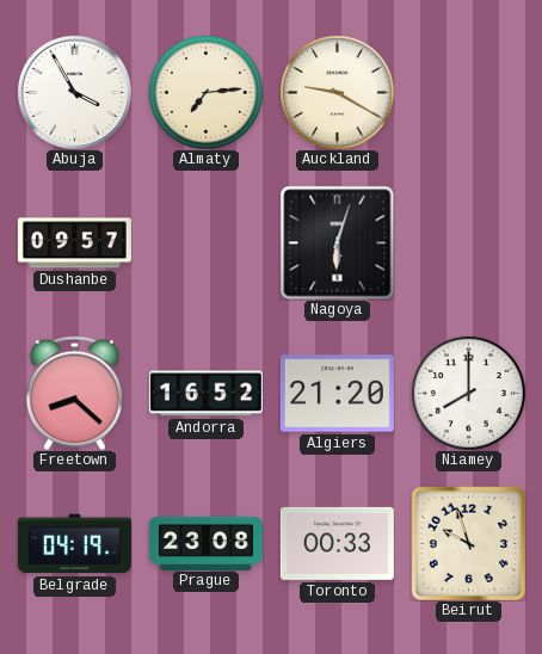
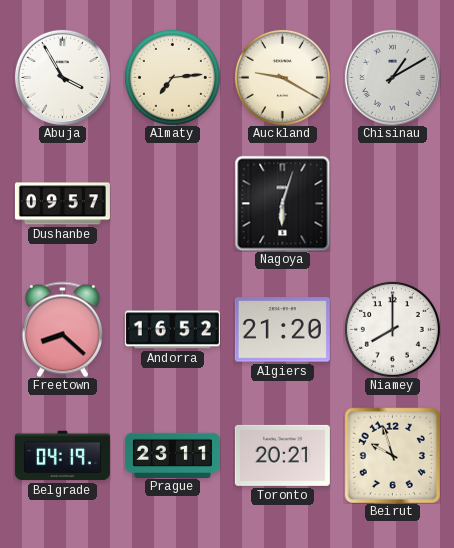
Chisinau: none -> 1:10
Prague: 23:08 -> 23:11
Toronto: 00:33 -> 20:21
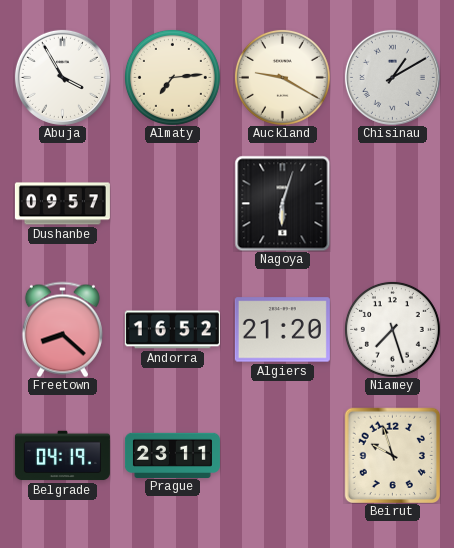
Niamey: 8:00 -> 7:27
Toronto: 20:21 -> none
